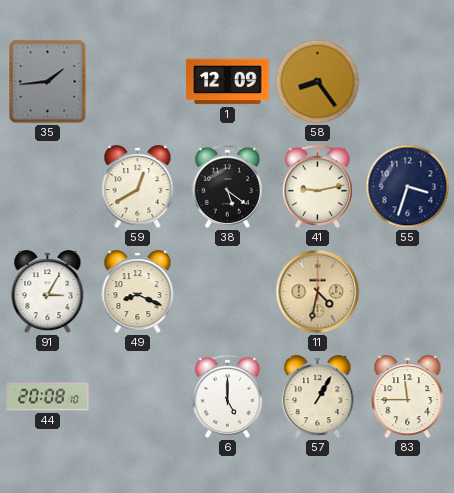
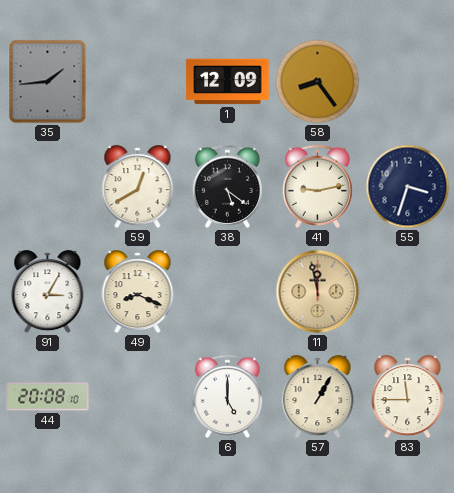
11: 4:32 -> 11:58
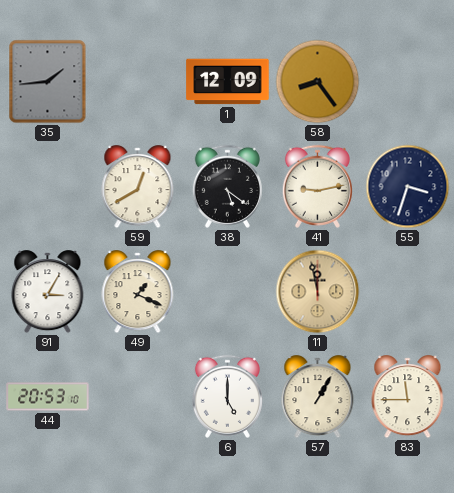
49: 8:19 -> 1:19
44: 20:08 -> 20:53
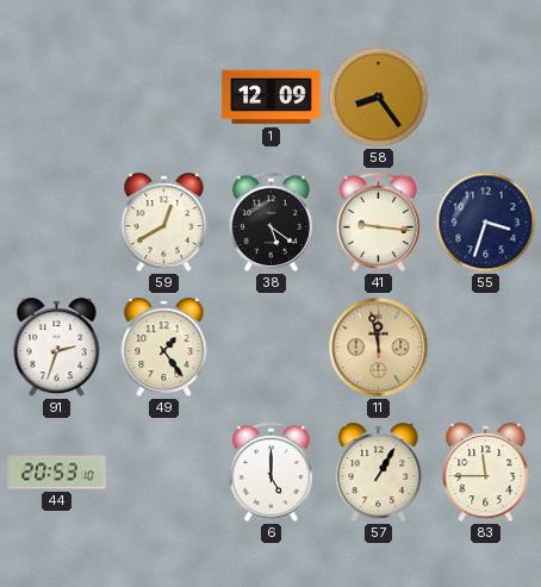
35: 1:44 -> none
41: 9:13 -> 9:16
91: 3:05 -> 2:33
49: 1:19 -> 1:24
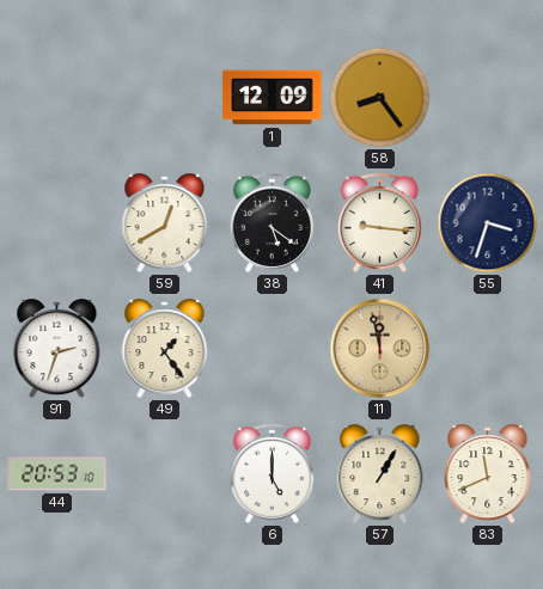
83: 11:45 -> 11:41
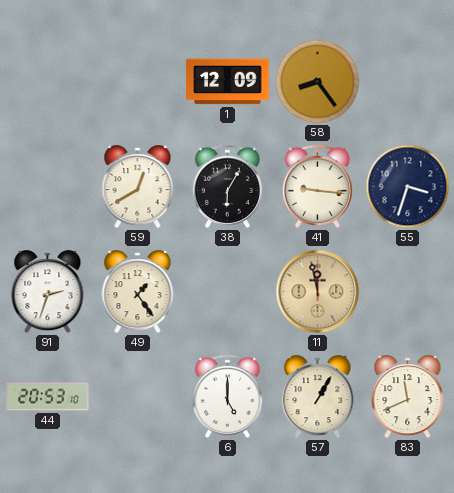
38: 5:21 -> 6:05
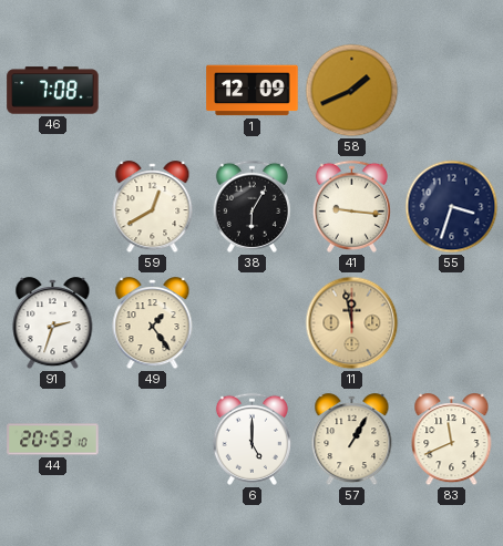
46: none -> 7:08
58: 8:24 -> 1:41
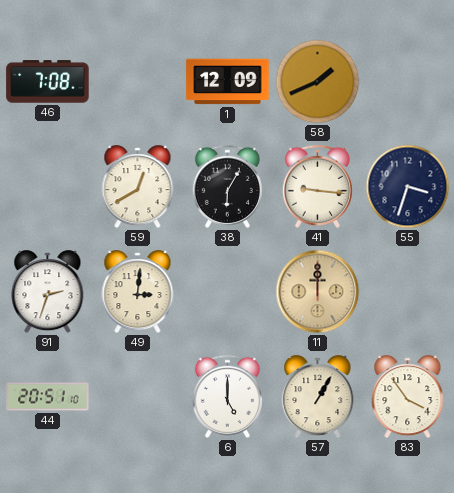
49: 1:24 -> 3:01
11: 11:58 -> 12:00
44: 20:53 -> 20:51
83: 11:41 -> 3:54
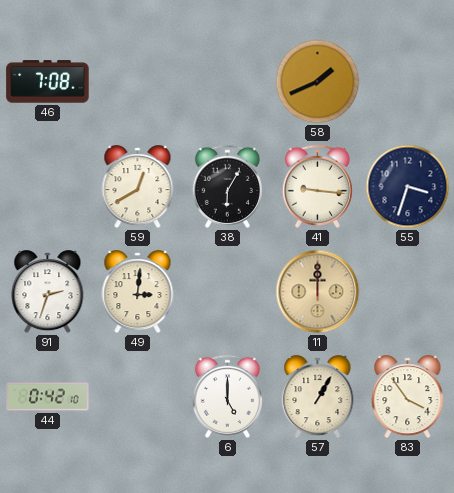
1: 12:09 -> none
44: 20:51 -> 0:42
